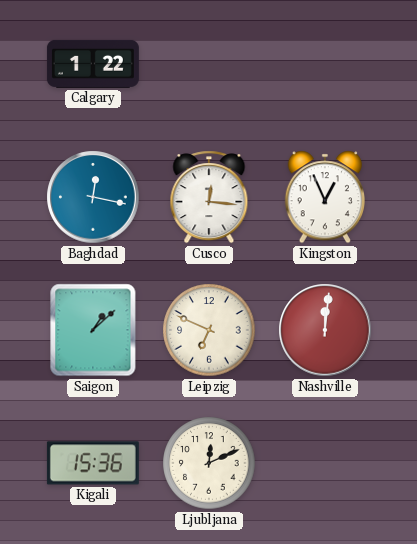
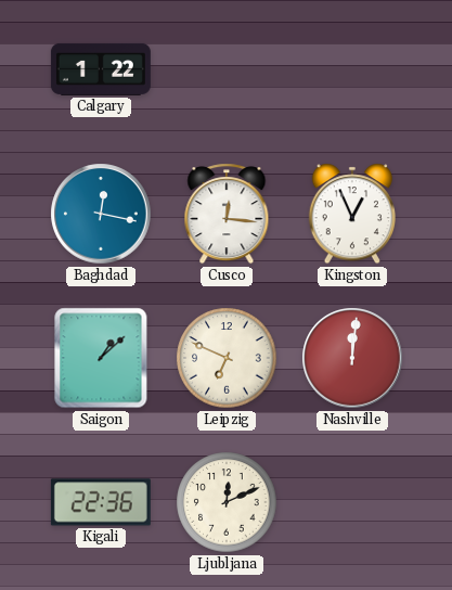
Kigali: 15:36 -> 22:36
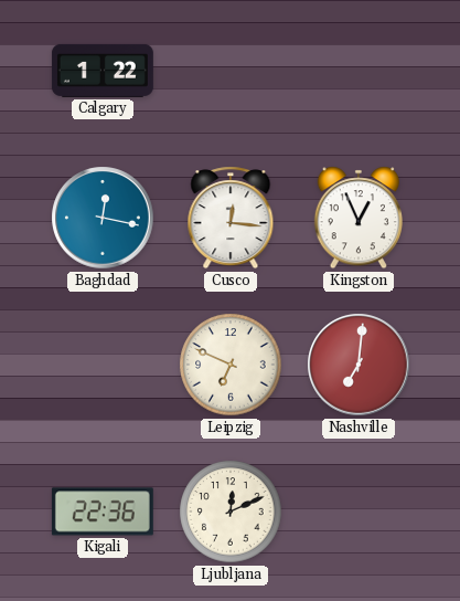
Saigon: 1:08 -> none
Nashville: 12:01 -> 7:01
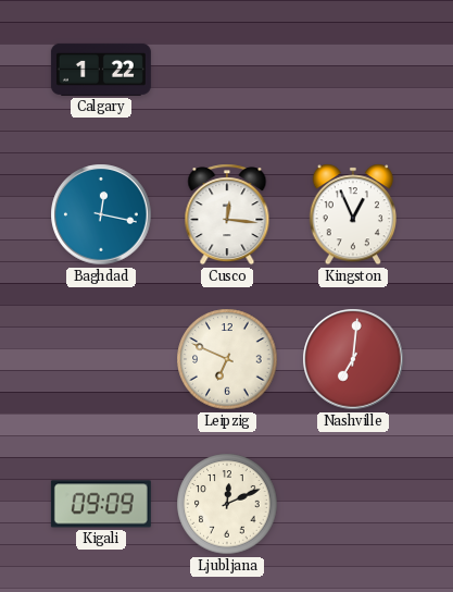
Kigali: 22:36 -> 09:09
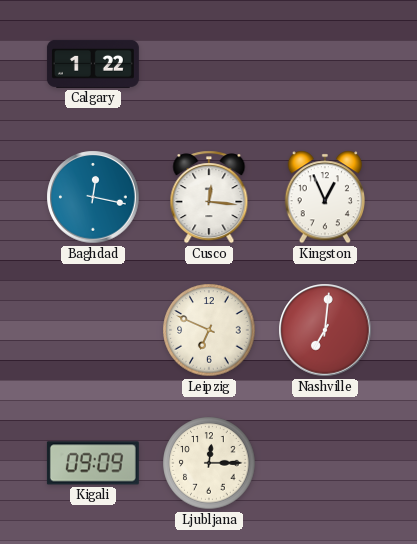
Ljubljana: 12:11 -> 12:15
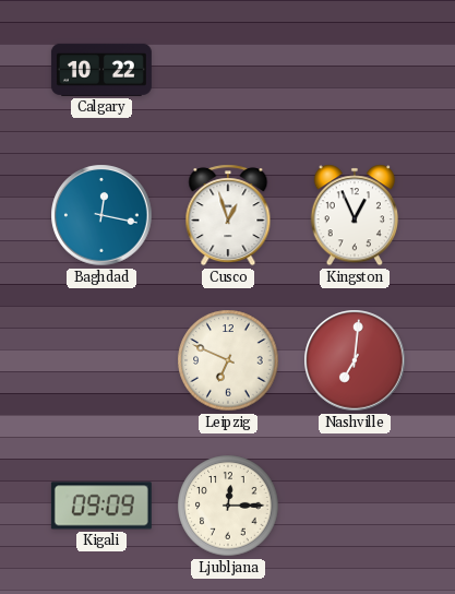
Calgary: 1:22 -> 10:22
Cusco: 12:16 -> 12:57
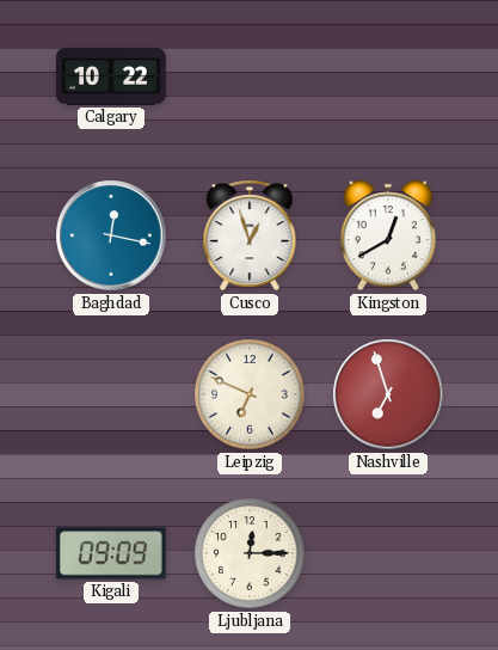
Kingston: 12:56 -> 12:40
Nashville: 7:01 -> 6:57
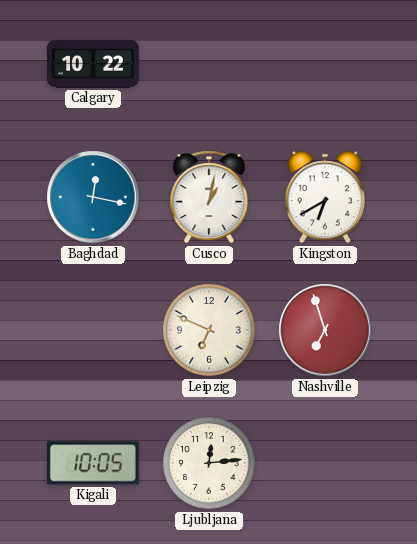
Cusco: 12:57 -> 1:02
Kingston: 12:40 -> 6:40
Kigali: 09:09 -> 10:05
Ljubljana: 12:15 -> 12:14
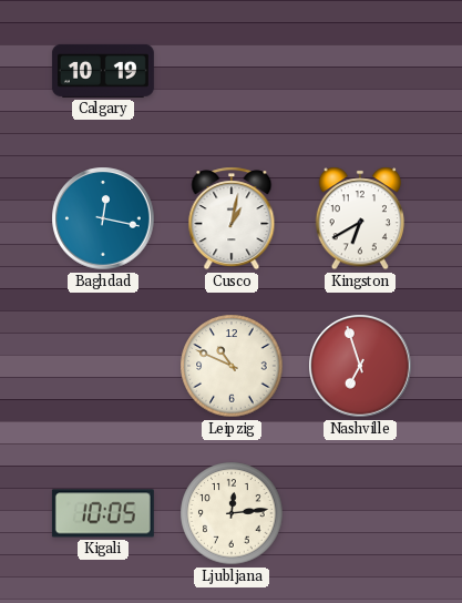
Calgary: 10:22 -> 10:19
Leipzig: 6:49 -> 10:49
